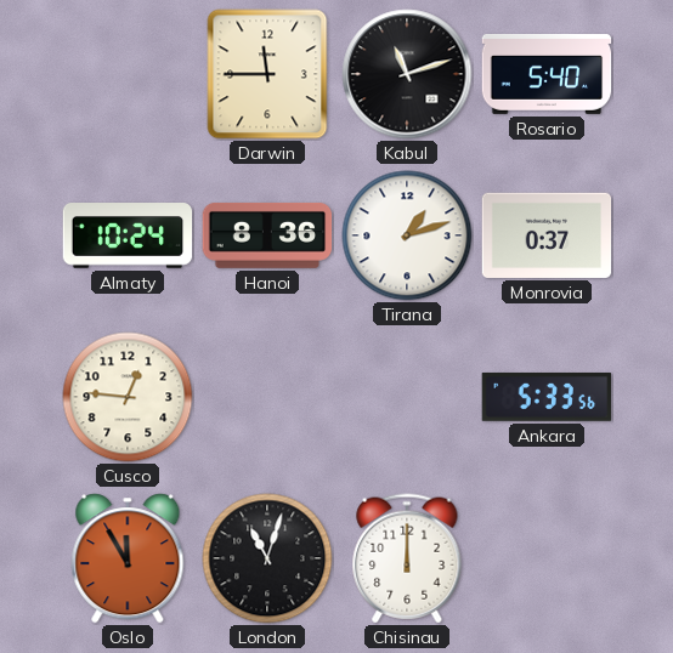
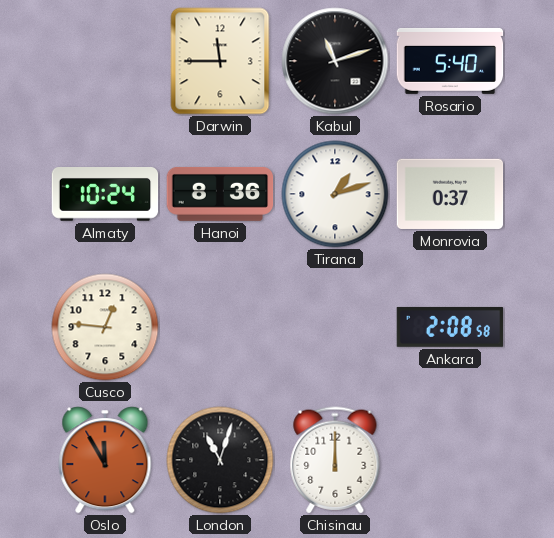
Ankara: 5:33 -> 2:08
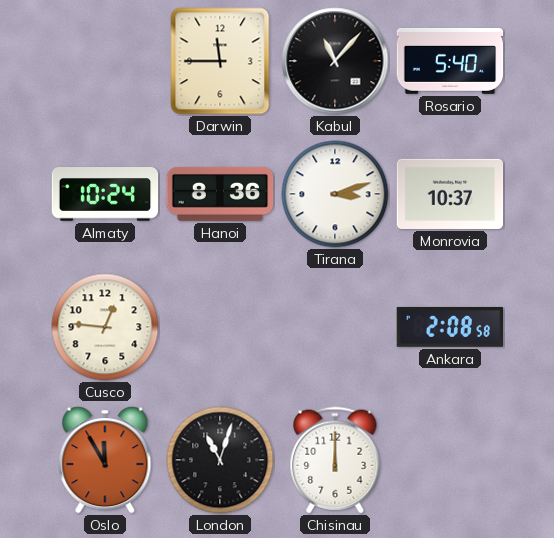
Kabul: 11:12 -> 11:07
Tirana: 1:12 -> 3:12
Monrovia: 0:37 -> 10:37
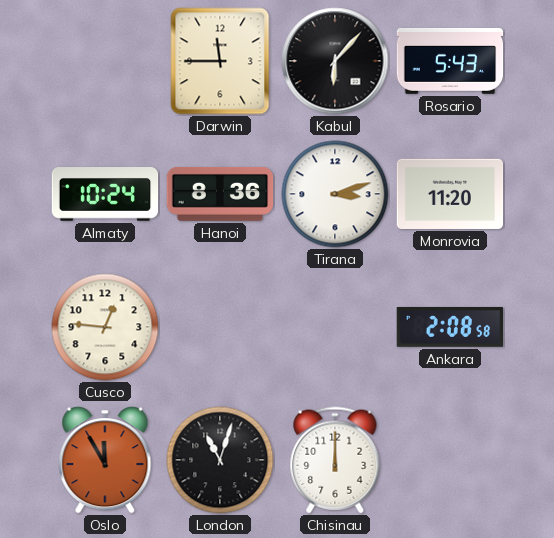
Kabul: 11:07 -> 6:07
Rosario: 5:40 -> 5:43
Monrovia: 10:37 -> 11:20
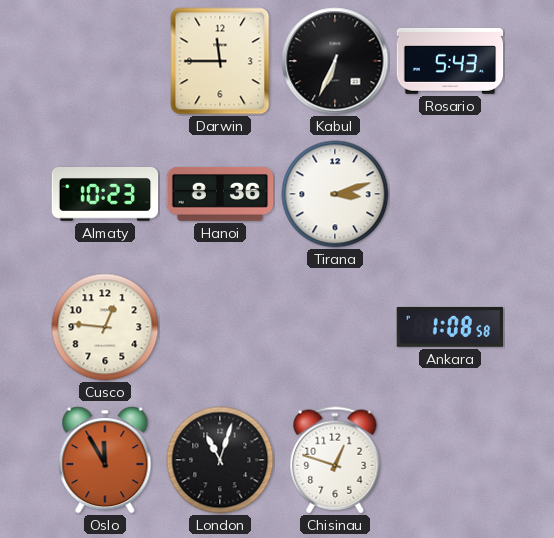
Kabul: 6:07 -> 6:34
Almaty: 10:24 -> 10:23
Monrovia: 11:20 -> none
Ankara: 2:08 -> 1:08
Chisinau: 12:00 -> 12:48
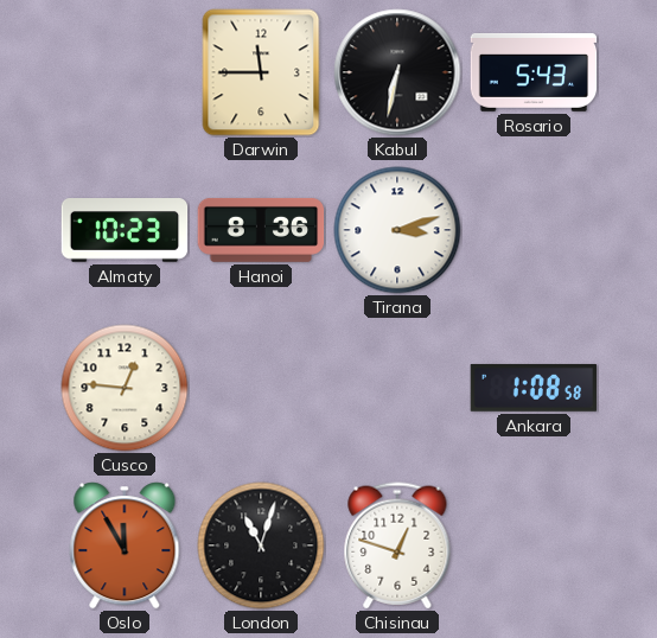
Kabul: 6:34 -> 6:32
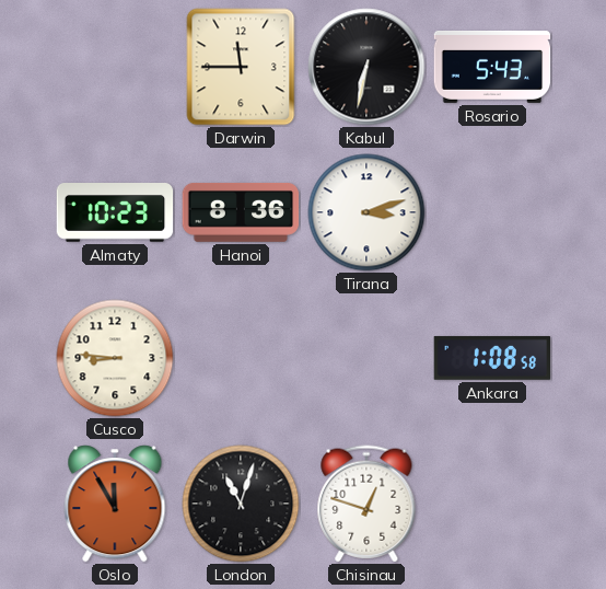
Cusco: 12:46 -> 8:46
